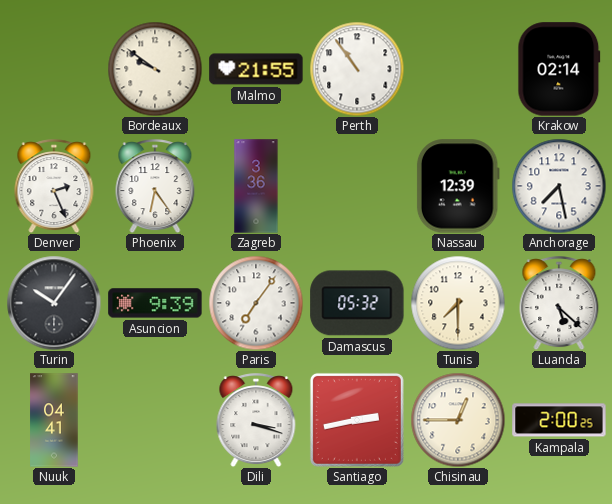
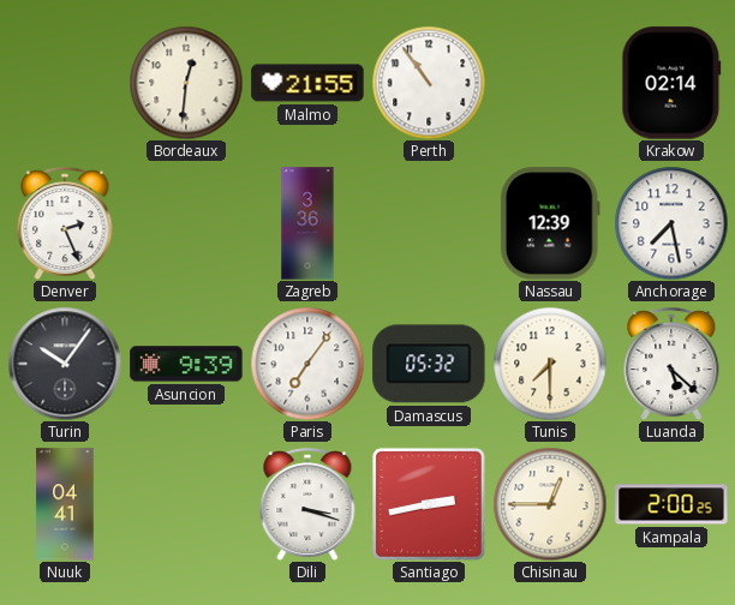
Bordeaux: 9:51 -> 12:31
Phoenix: 6:24 -> none
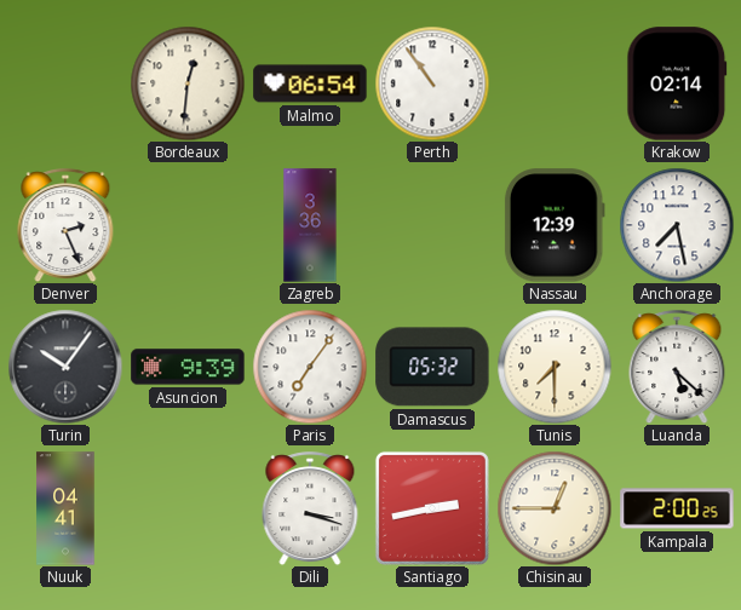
Malmo: 21:55 -> 06:54
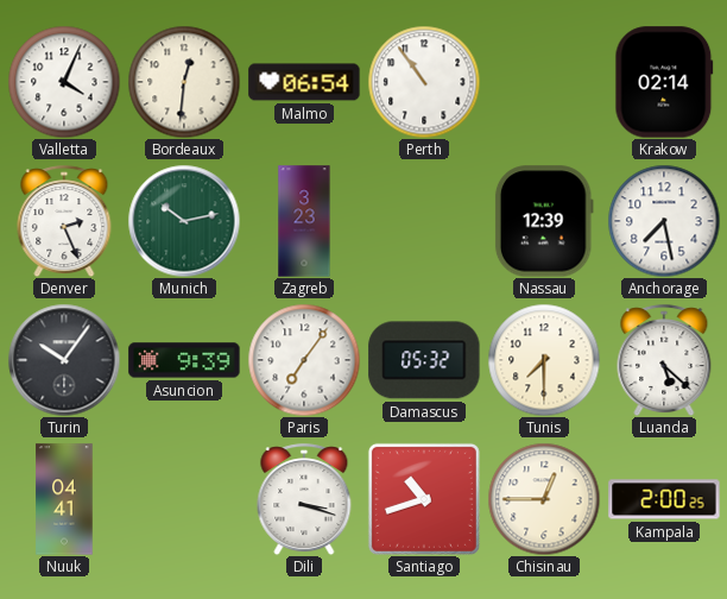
Valletta: none -> 4:04
Munich: none -> 10:13
Zagreb: 3:36 -> 3:23
Santiago: 2:43 -> 10:42
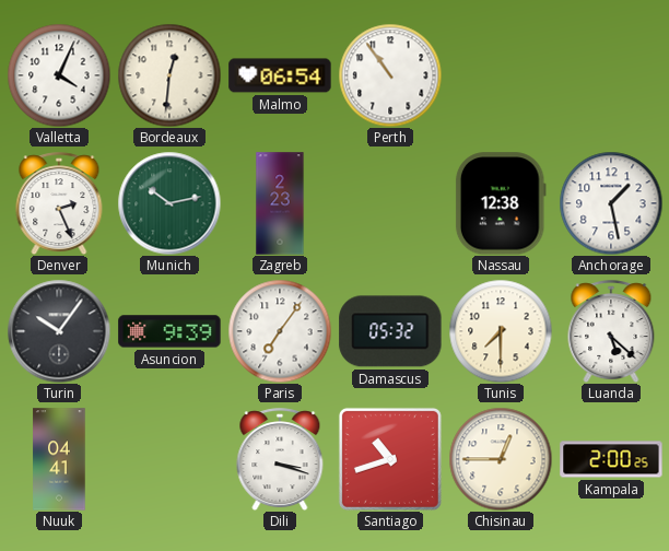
Krakow: 02:14 -> none
Zagreb: 3:23 -> 2:23
Nassau: 12:39 -> 12:38
Anchorage: 7:28 -> 1:28
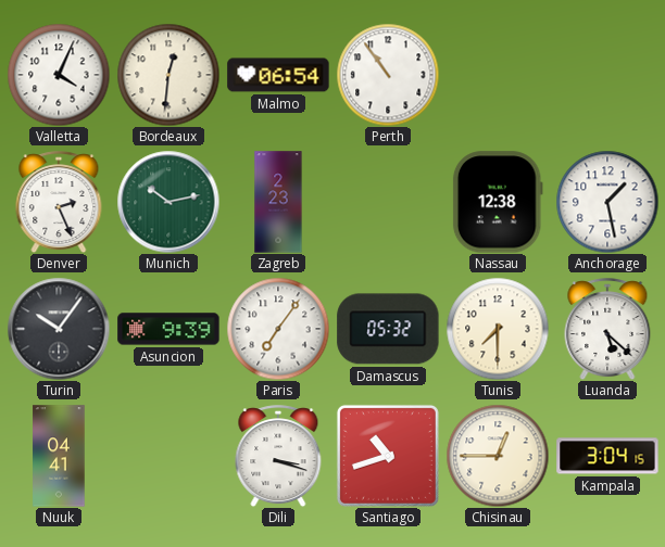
Kampala: 2:00 -> 3:04
